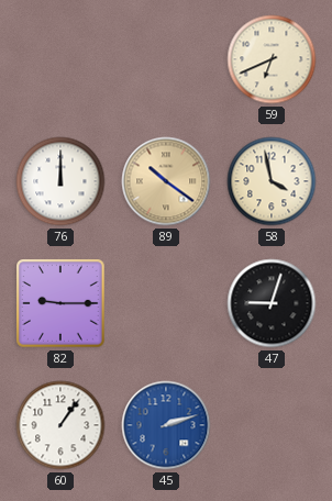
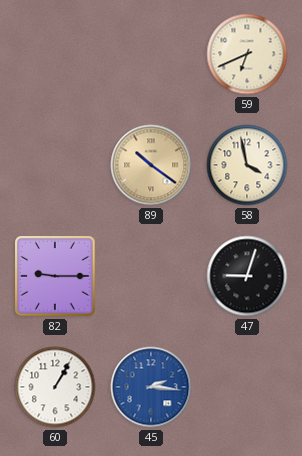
76: 12:00 -> none
60: 1:06 -> 1:05
45: 2:12 -> 2:16
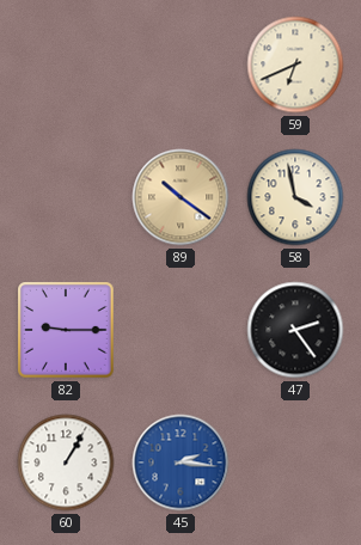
47: 9:03 -> 2:24
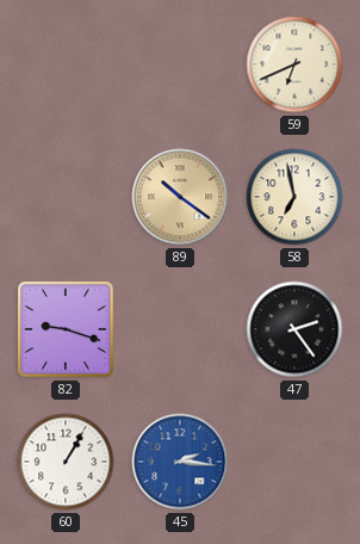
58: 3:58 -> 6:58
82: 9:15 -> 9:18
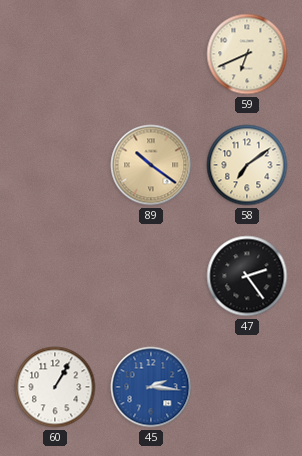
58: 6:58 -> 7:09
82: 9:18 -> none
